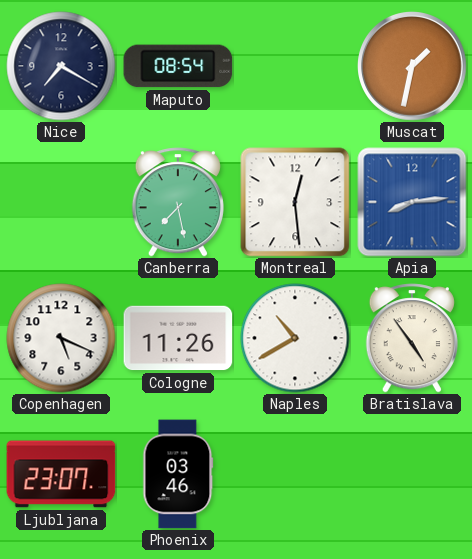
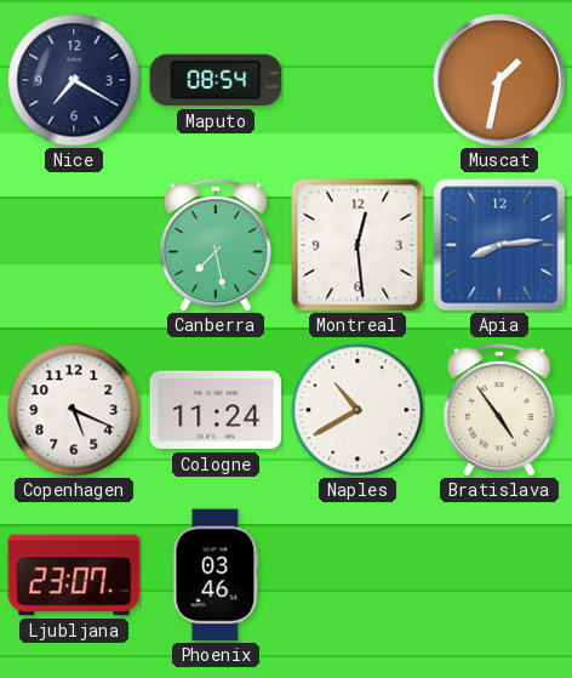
Cologne: 11:26 -> 11:24
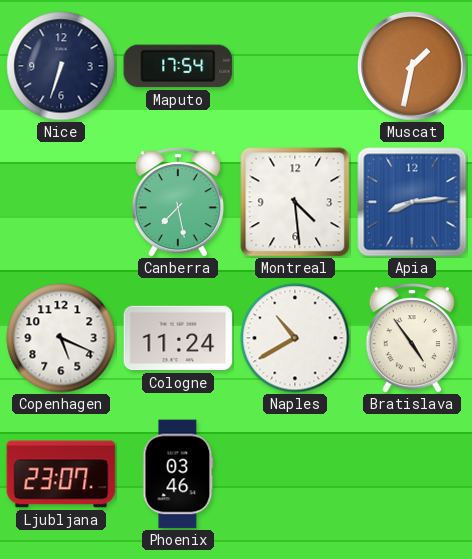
Nice: 7:20 -> 6:33
Maputo: 08:54 -> 17:54
Montreal: 12:29 -> 4:29
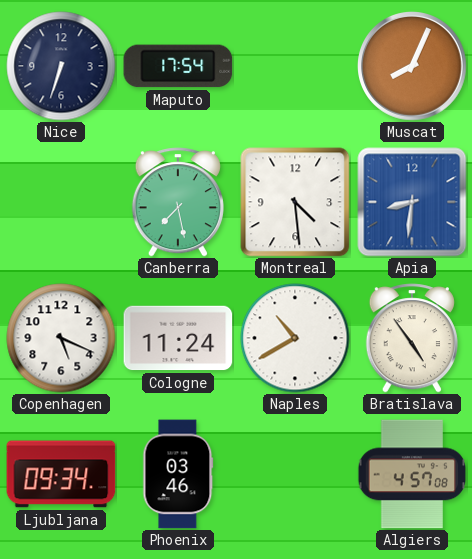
Muscat: 1:32 -> 8:04
Apia: 8:14 -> 8:31
Ljubljana: 23:07 -> 09:34
Algiers: none -> 4:57
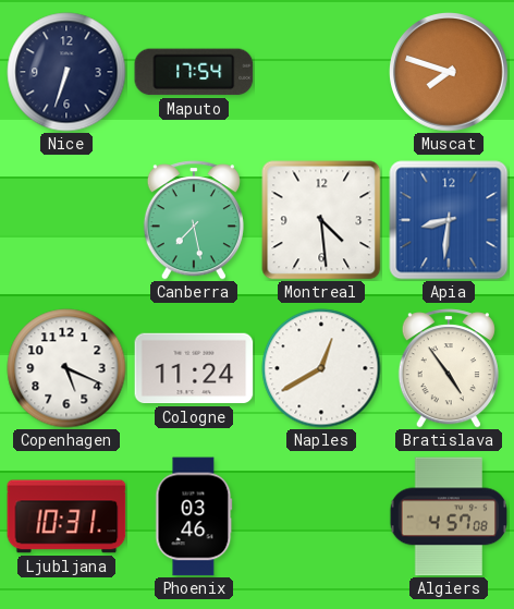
Muscat: 8:04 -> 7:48
Naples: 10:40 -> 12:40
Ljubljana: 09:34 -> 10:31
